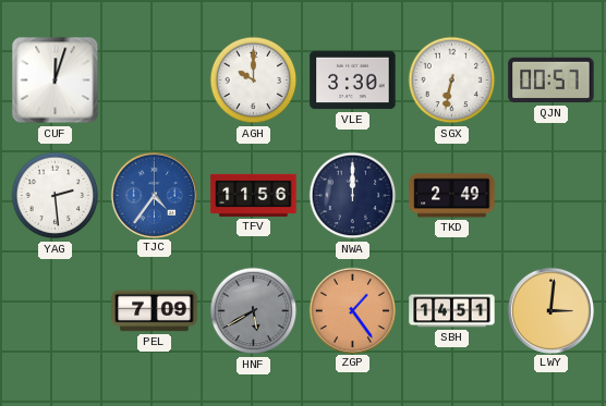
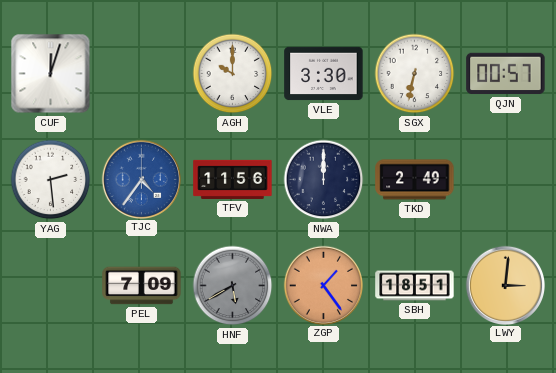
SBH: 14:51 -> 18:51
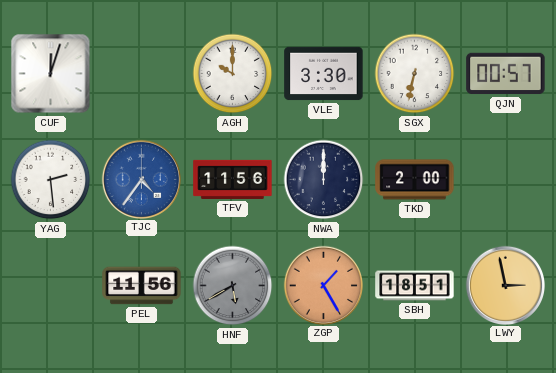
TKD: 2:49 -> 2:00
PEL: 7:09 -> 11:56
ZGP: 1:24 -> 1:25
LWY: 3:01 -> 2:58
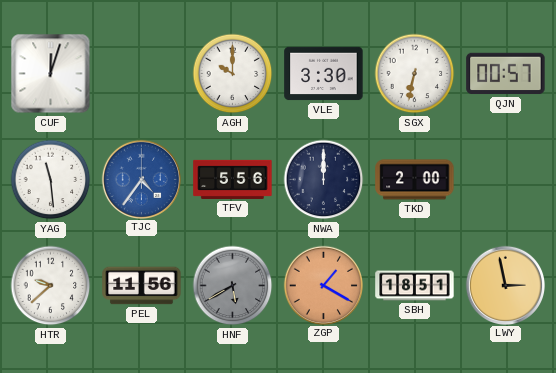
YAG: 2:29 -> 11:29
TFV: 11:56 -> 5:56
HTR: none -> 9:38
ZGP: 1:25 -> 1:20
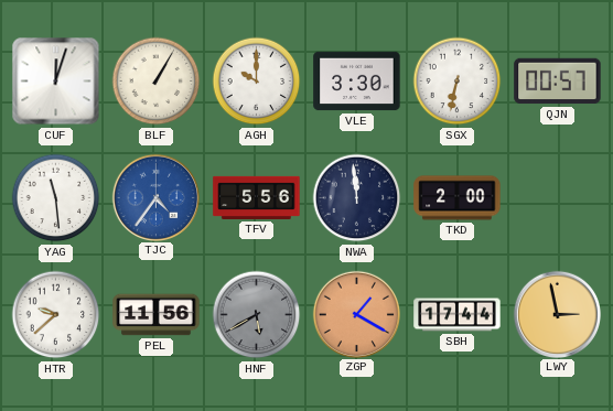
BLF: none -> 1:05
NWA: 12:00 -> 11:59
SBH: 18:51 -> 17:44
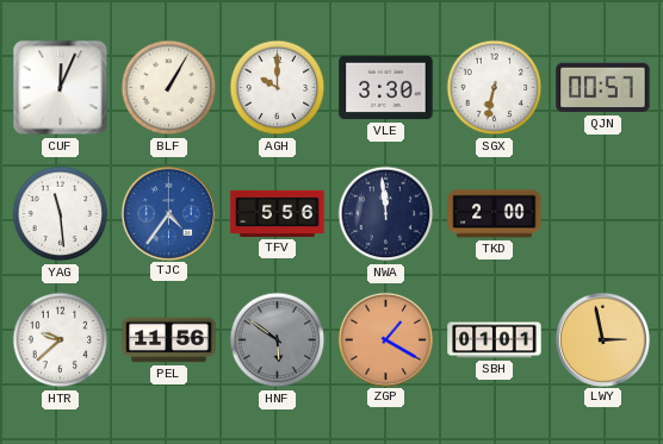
CUF: 12:03 -> 12:04
HNF: 5:40 -> 5:51
SBH: 17:44 -> 01:01
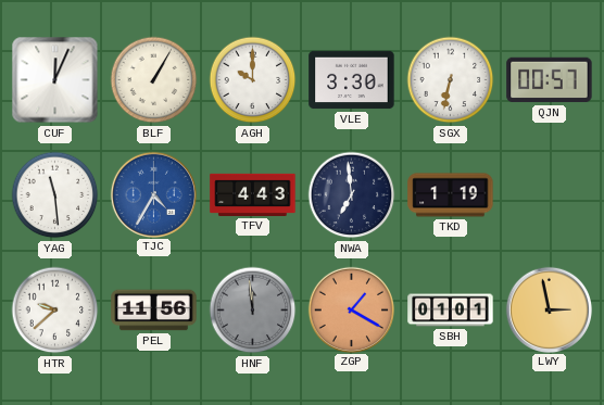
TJC: 4:36 -> 4:35
TFV: 5:56 -> 4:43
NWA: 11:59 -> 6:59
TKD: 2:00 -> 1:19
HNF: 5:51 -> 11:59
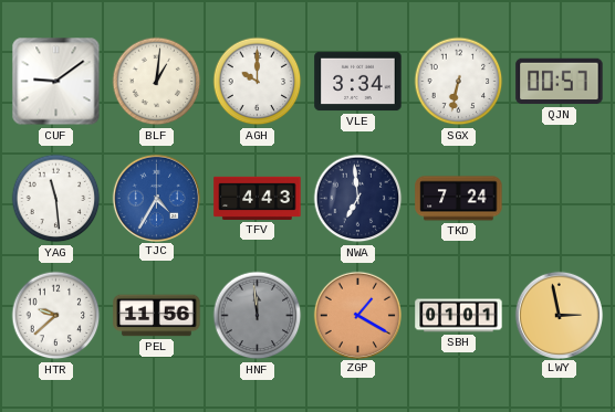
CUF: 12:04 -> 9:09
BLF: 1:05 -> 1:01
VLE: 3:30 -> 3:34
TKD: 1:19 -> 7:24
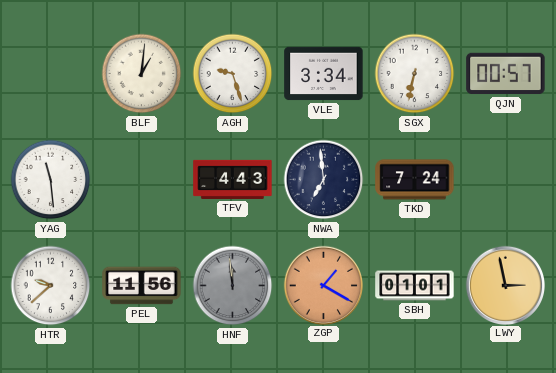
CUF: 9:09 -> none
AGH: 10:00 -> 9:27
TJC: 4:35 -> none
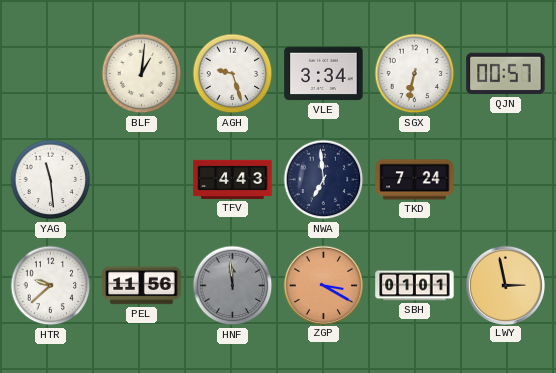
ZGP: 1:20 -> 3:20
